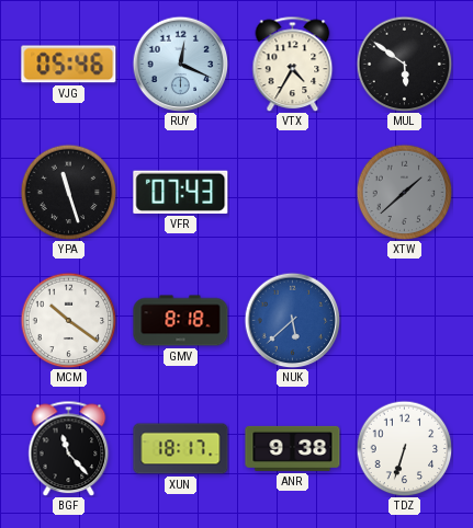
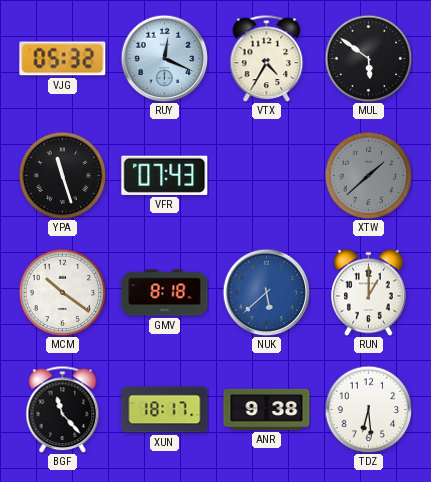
VJG: 05:46 -> 05:32
RUN: none -> 1:00
TDZ: 6:33 -> 6:29
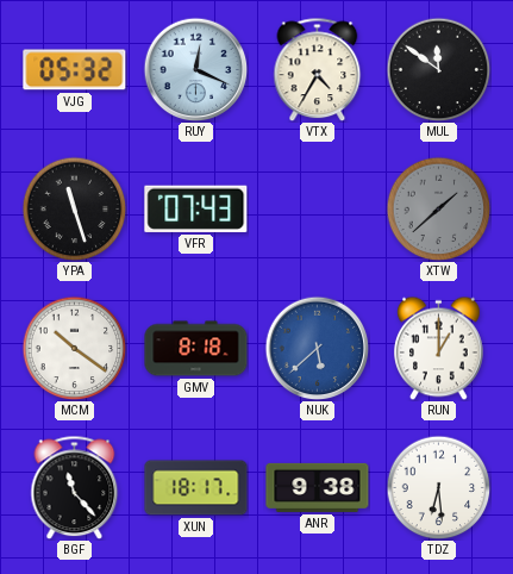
MUL: 5:51 -> 11:51
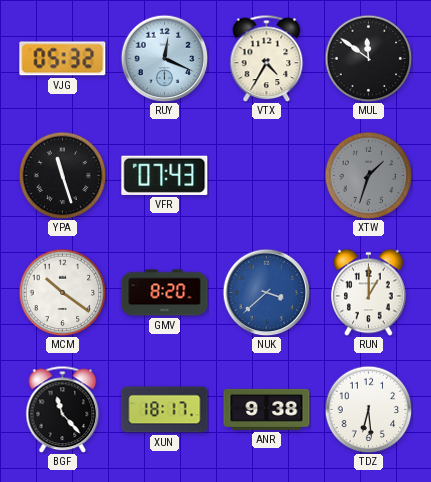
XTW: 1:38 -> 1:33
GMV: 8:18 -> 8:20
NUK: 5:38 -> 3:38
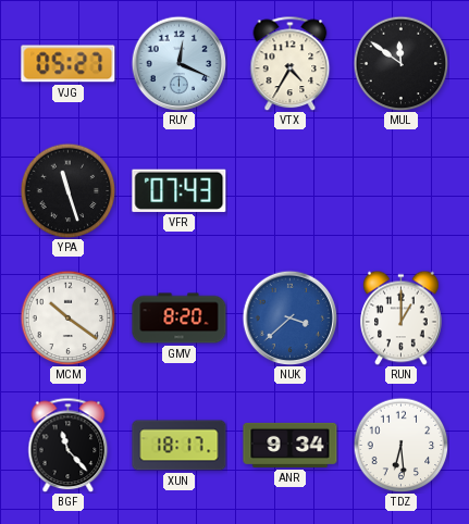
VJG: 05:32 -> 05:27
XTW: 1:33 -> none
ANR: 9:38 -> 9:34
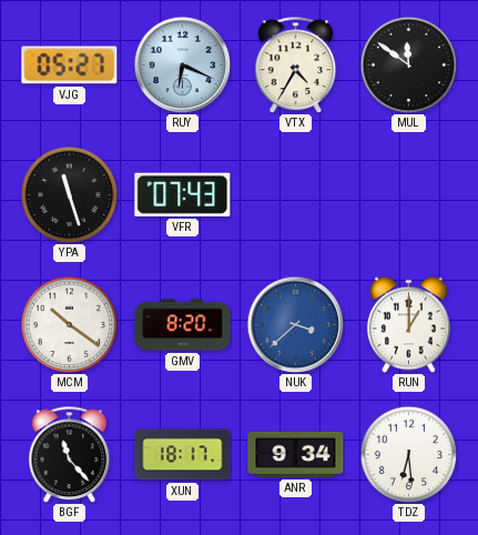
RUY: 12:19 -> 6:19
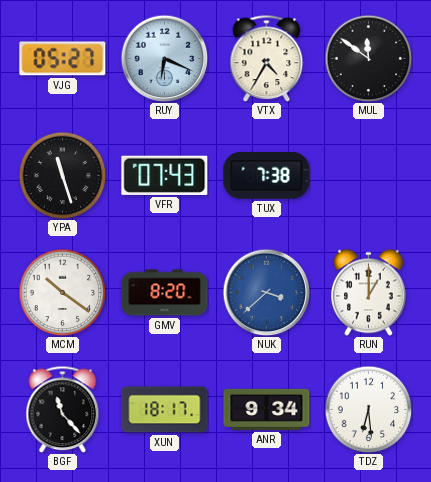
TUX: none -> 7:38
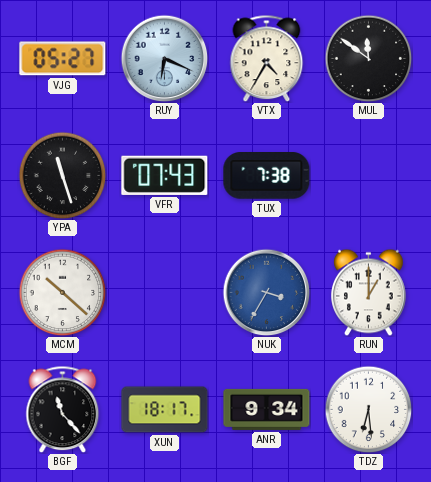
MCM: 10:21 -> 10:22
GMV: 8:20 -> none
NUK: 3:38 -> 3:35
